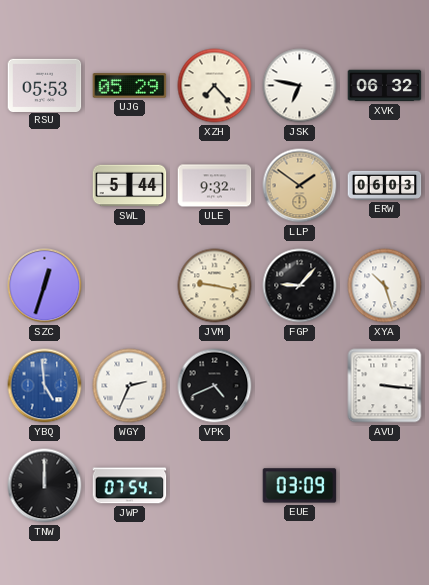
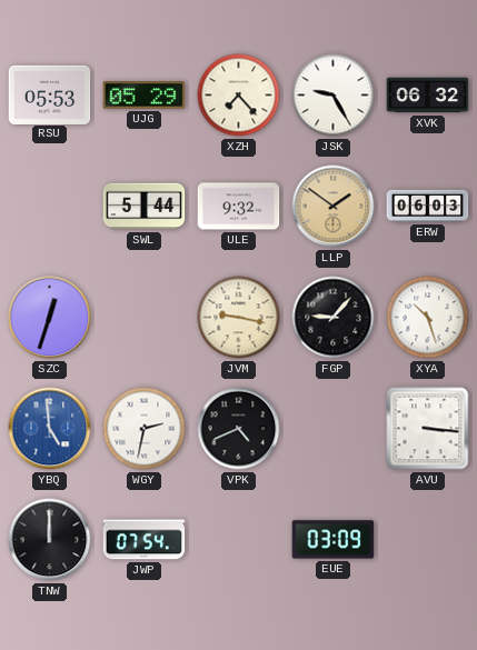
JSK: 6:47 -> 9:25
WGY: 2:34 -> 2:32
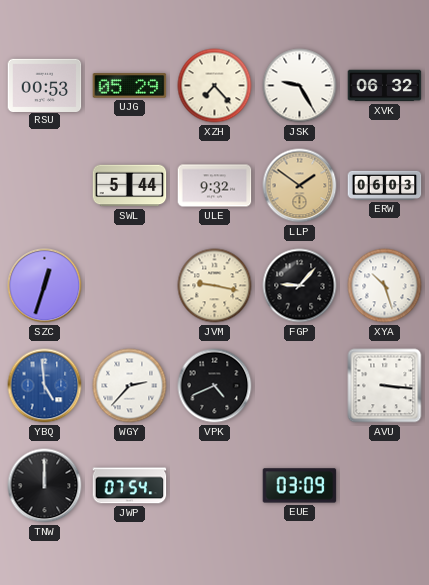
RSU: 05:53 -> 00:53
WGY: 2:32 -> 2:37
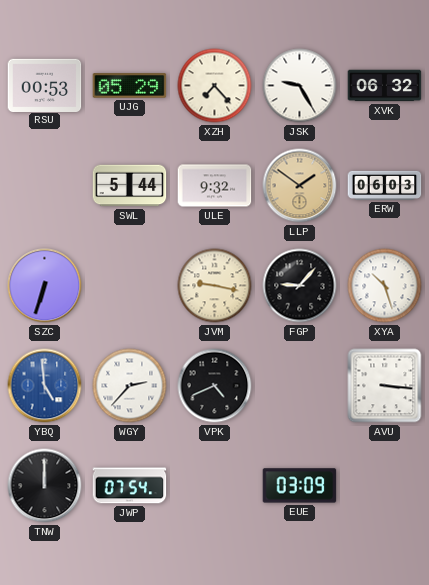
SZC: 12:33 -> 6:33
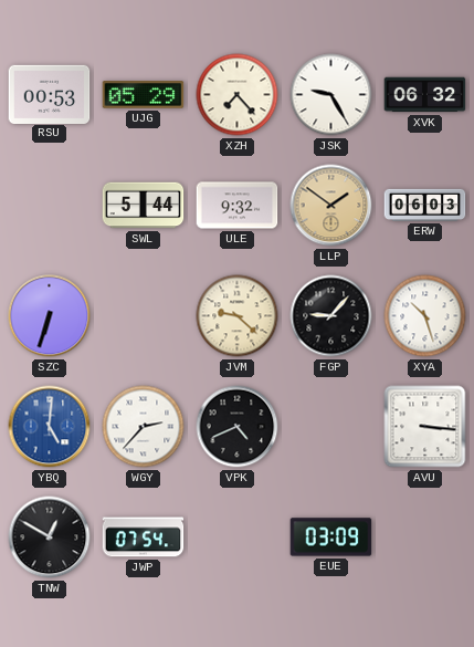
JVM: 9:17 -> 9:22
YBQ: 4:59 -> 5:01
TNW: 12:00 -> 12:50
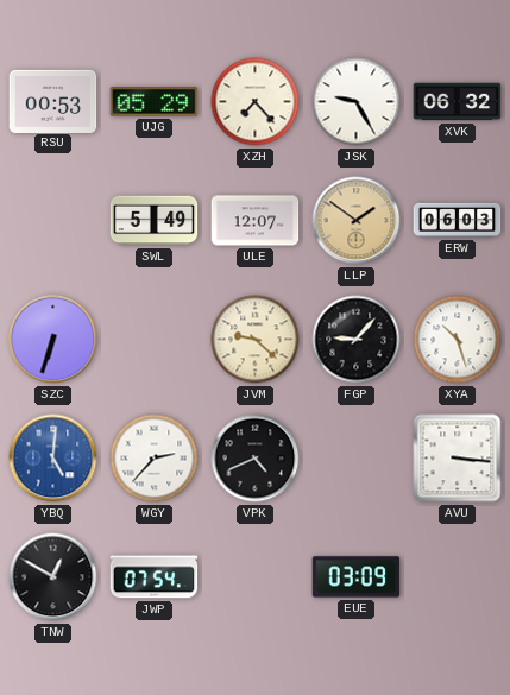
SWL: 5:44 -> 5:49
ULE: 9:32 -> 12:07
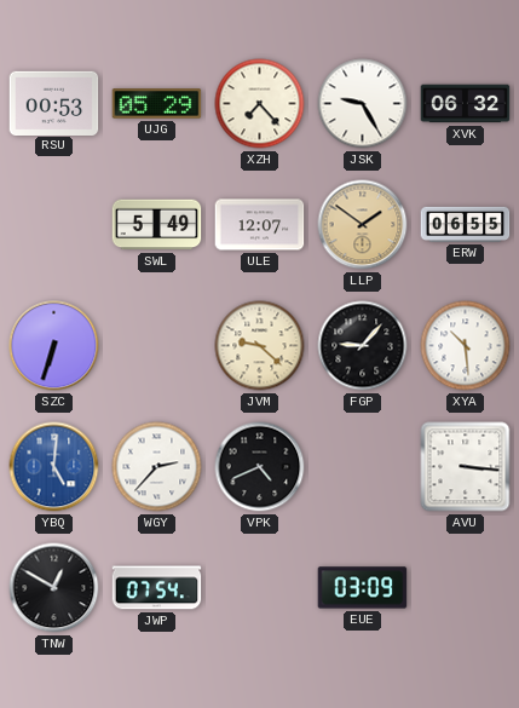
ERW: 06:03 -> 06:55
XYA: 10:27 -> 10:29
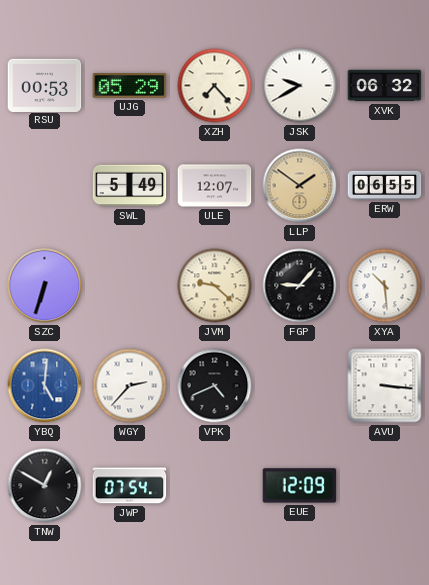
JSK: 9:25 -> 9:40
EUE: 03:09 -> 12:09
